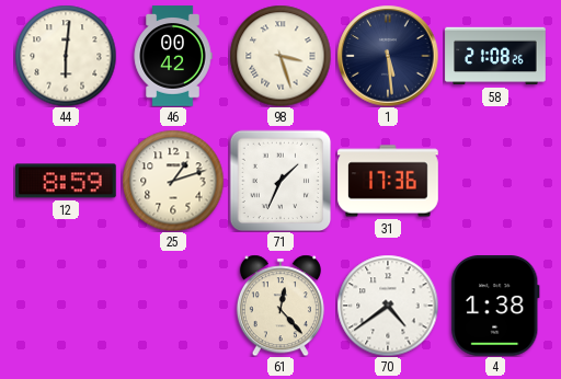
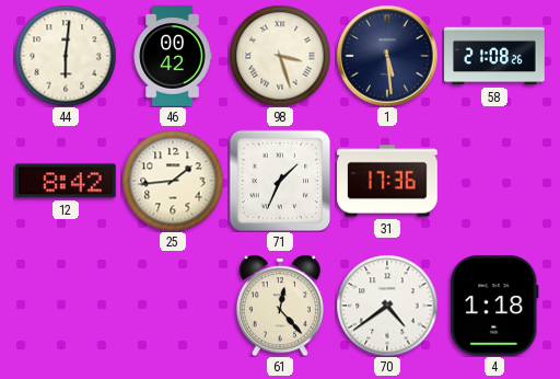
12: 8:59 -> 8:42
25: 1:12 -> 1:44
4: 1:38 -> 1:18
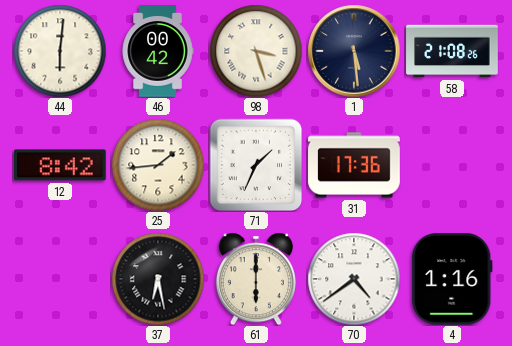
37: none -> 6:28
61: 12:23 -> 6:00
4: 1:18 -> 1:16
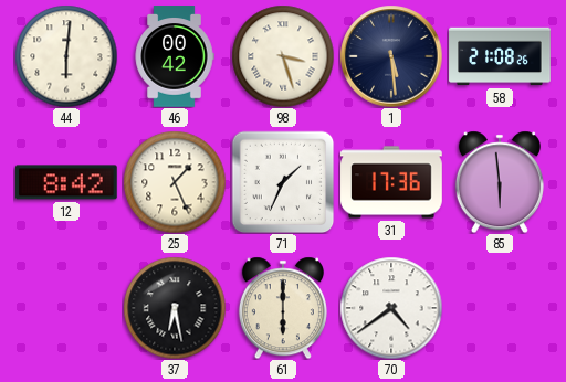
25: 1:44 -> 1:26
85: none -> 5:59
4: 1:16 -> none
